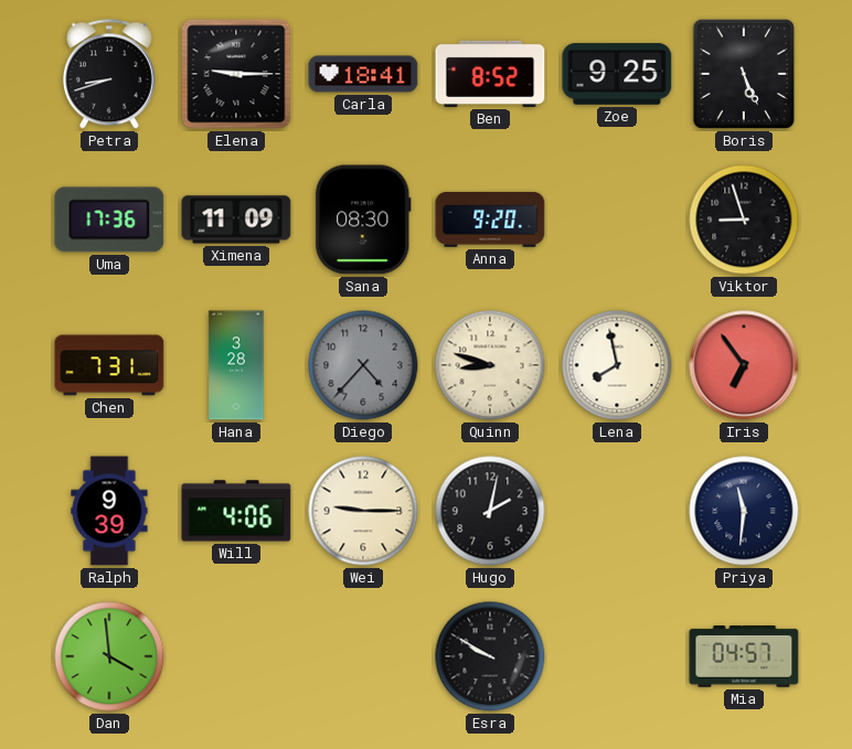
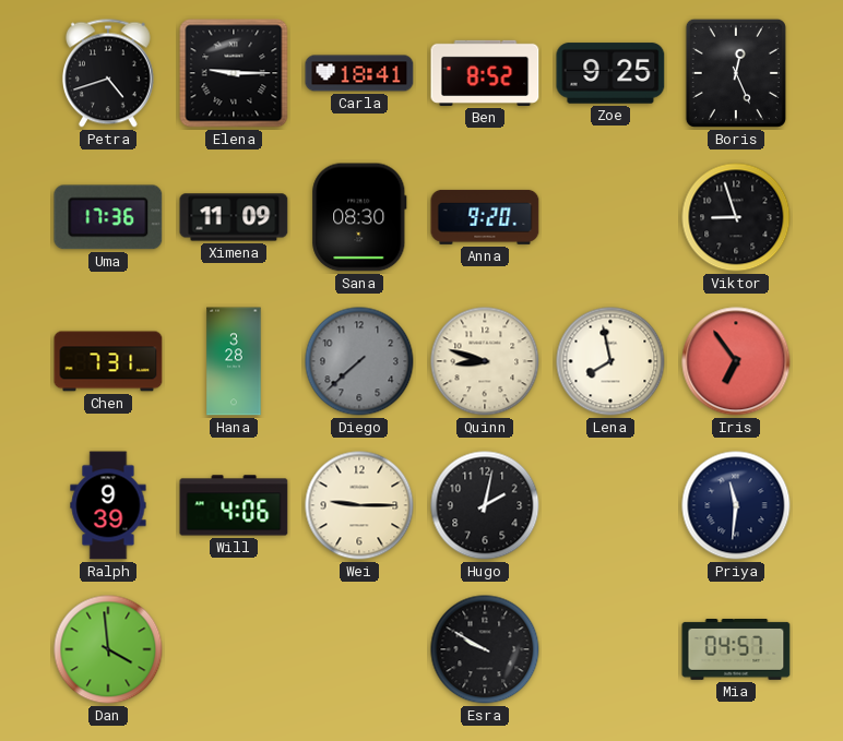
Petra: 8:42 -> 4:42
Boris: 5:26 -> 12:26
Diego: 4:37 -> 7:38
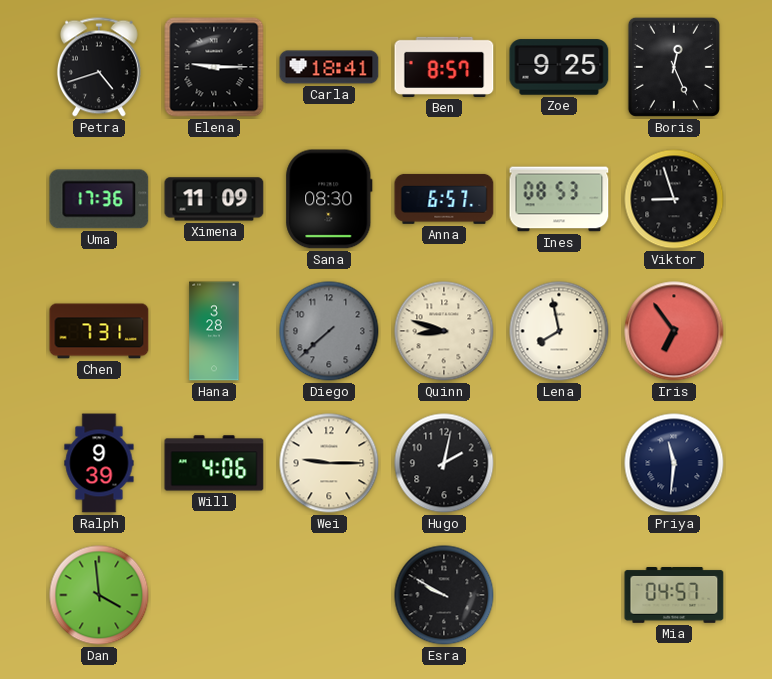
Ben: 8:52 -> 8:57
Anna: 9:20 -> 6:57
Ines: none -> 08:53
